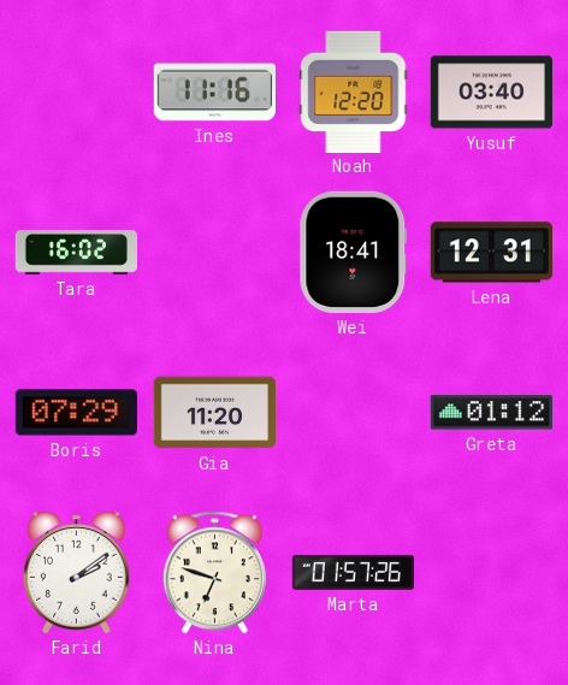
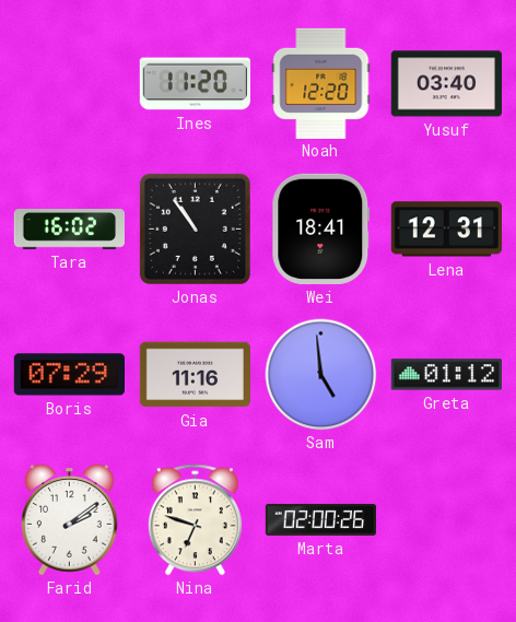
Ines: 11:16 -> 11:20
Jonas: none -> 10:54
Gia: 11:20 -> 11:16
Sam: none -> 4:59
Marta: 01:57 -> 02:00
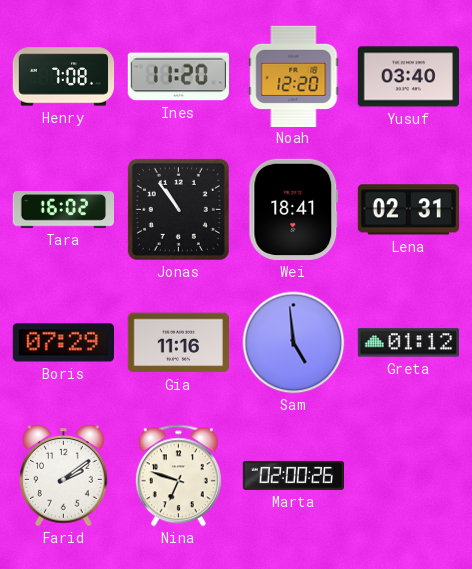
Henry: none -> 7:08
Lena: 12:31 -> 02:31
